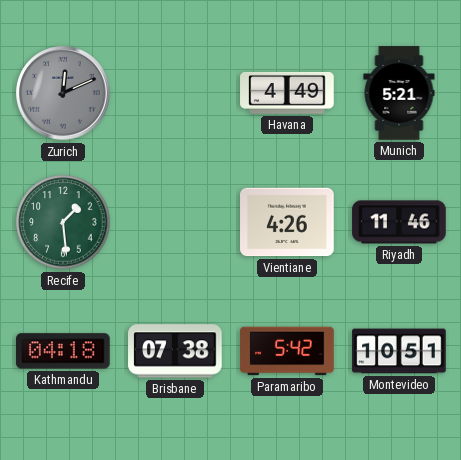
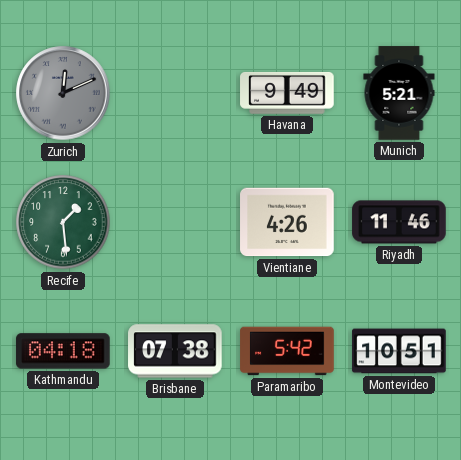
Havana: 4:49 -> 9:49
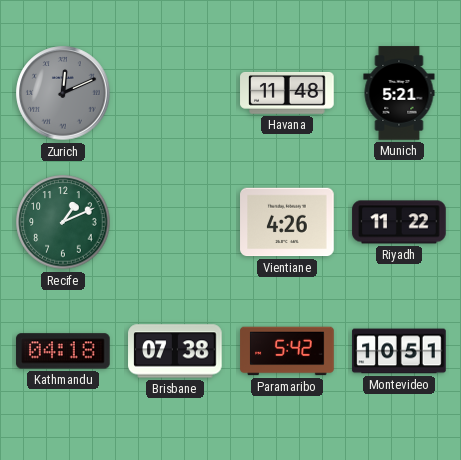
Havana: 9:49 -> 11:48
Recife: 1:29 -> 1:11
Riyadh: 11:46 -> 11:22
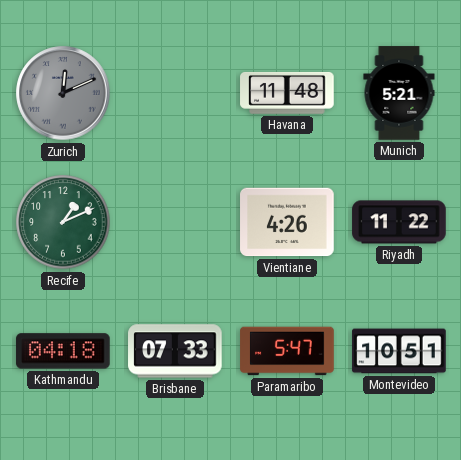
Brisbane: 07:38 -> 07:33
Paramaribo: 5:42 -> 5:47
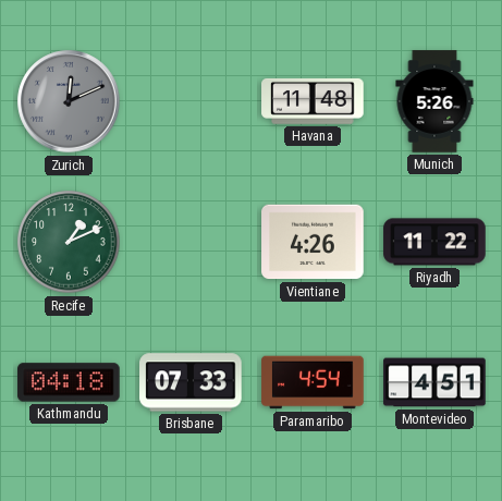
Munich: 5:21 -> 5:26
Paramaribo: 5:47 -> 4:54
Montevideo: 10:51 -> 4:51
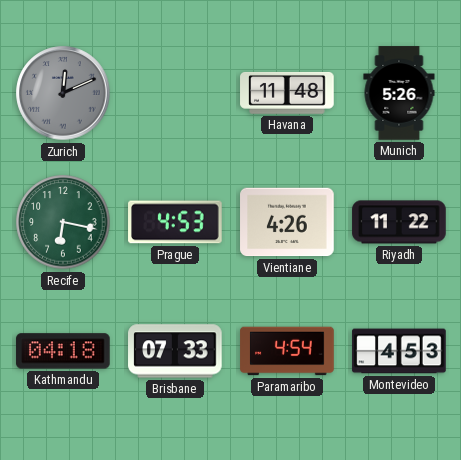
Recife: 1:11 -> 6:17
Prague: none -> 4:53
Montevideo: 4:51 -> 4:53
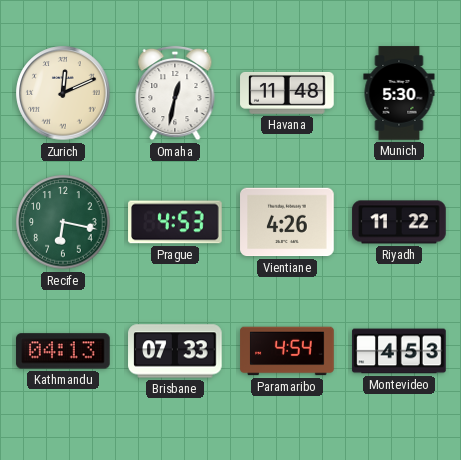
Zurich dial: grey -> cream
Omaha: none -> 12:32
Munich: 5:26 -> 5:30
Kathmandu: 04:18 -> 04:13
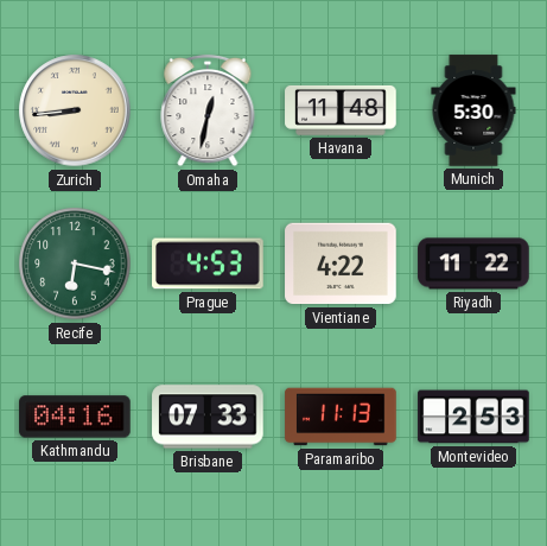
Zurich: 12:11 -> 8:44
Vientiane: 4:26 -> 4:22
Kathmandu: 04:13 -> 04:16
Paramaribo: 4:54 -> 11:13
Montevideo: 4:53 -> 2:53
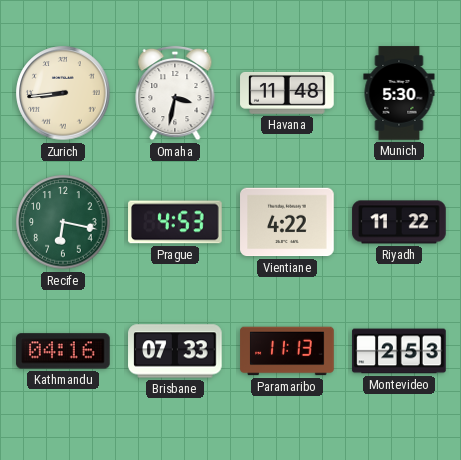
Omaha: 12:32 -> 3:32
